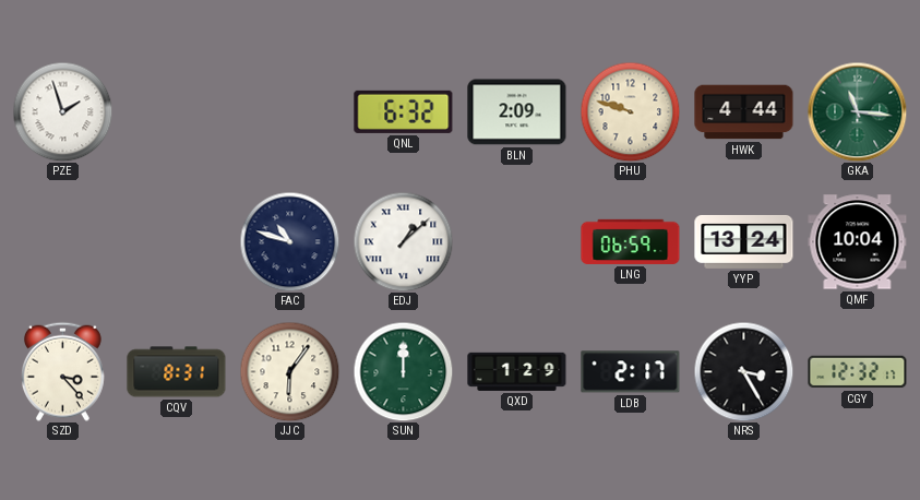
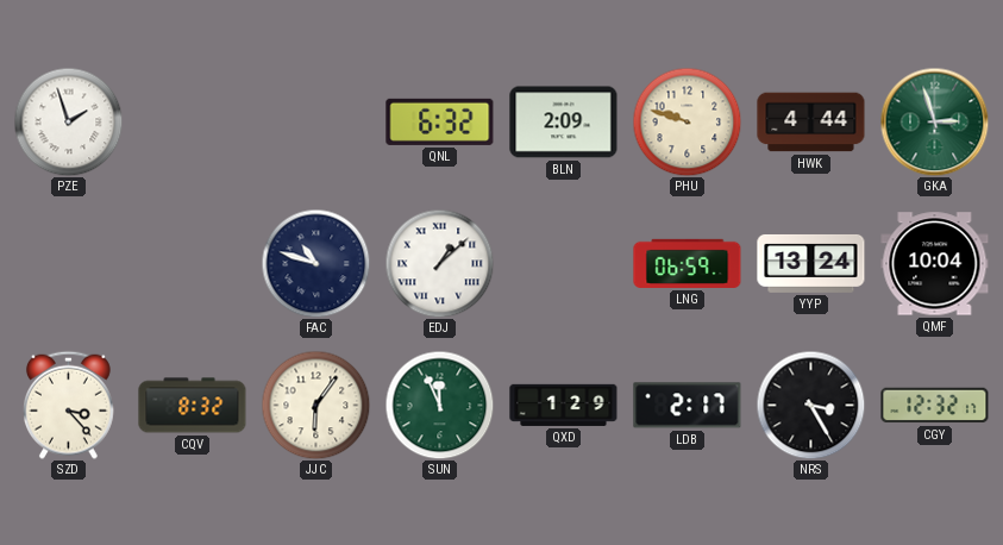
GKA: 11:16 -> 2:57
CQV: 8:31 -> 8:32
SUN: 12:00 -> 11:56
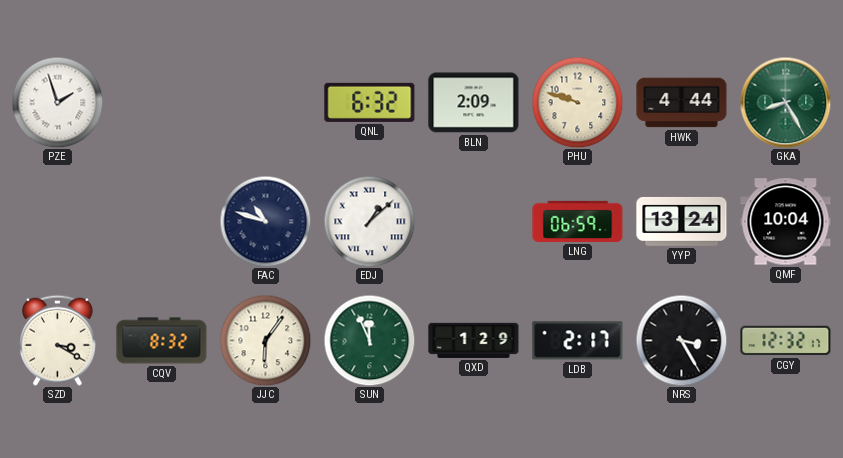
GKA: 2:57 -> 8:25
SZD: 3:23 -> 3:20
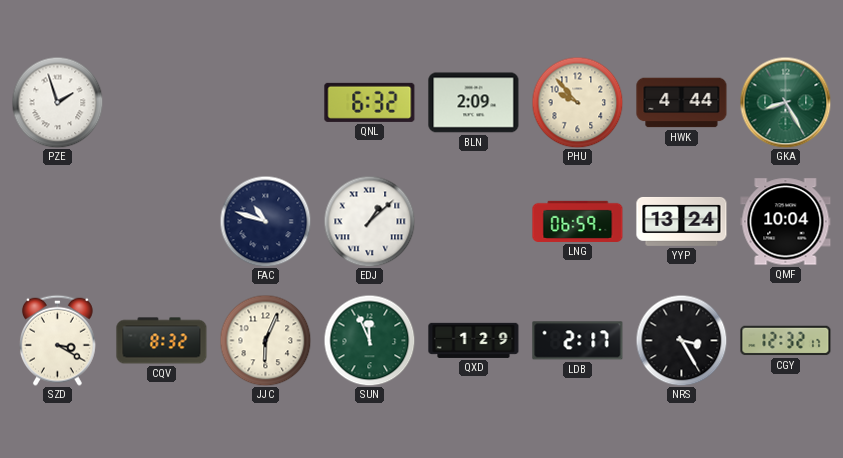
PHU: 9:48 -> 9:53
JJC: 6:06 -> 6:04
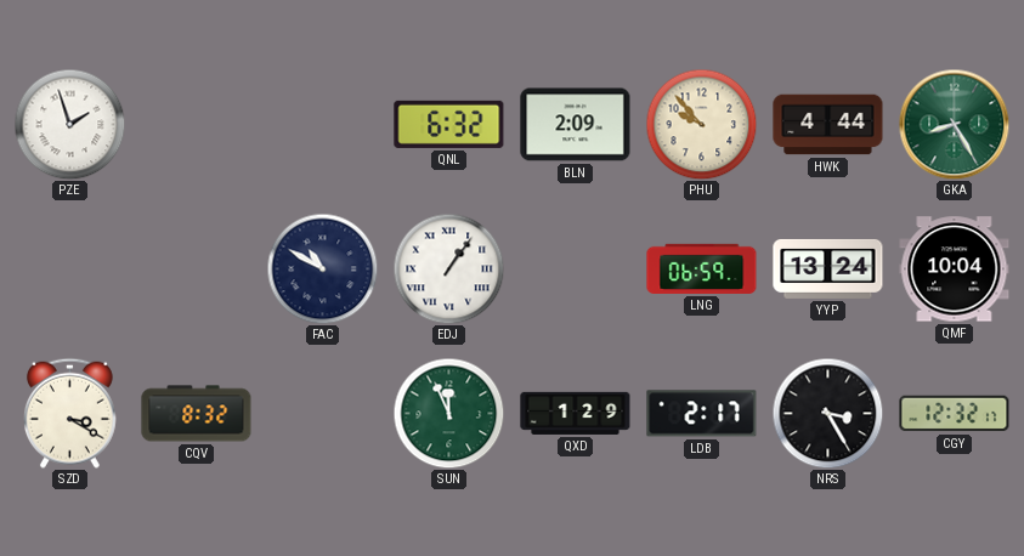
FAC: 10:48 -> 10:50
EDJ: 1:08 -> 1:06
JJC: 6:04 -> none
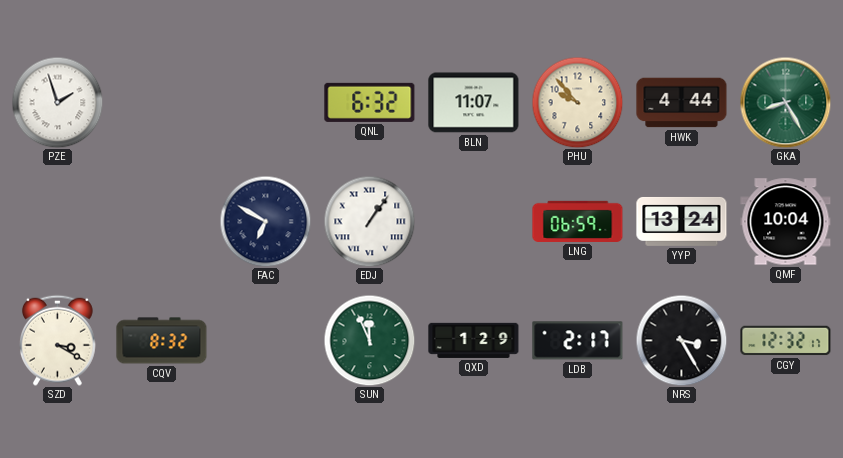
BLN: 2:09 -> 11:07
FAC: 10:50 -> 6:50
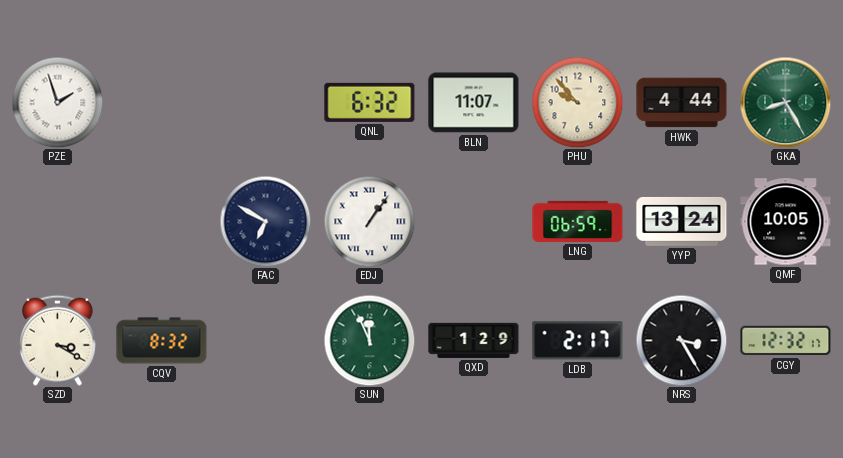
QMF: 10:04 -> 10:05
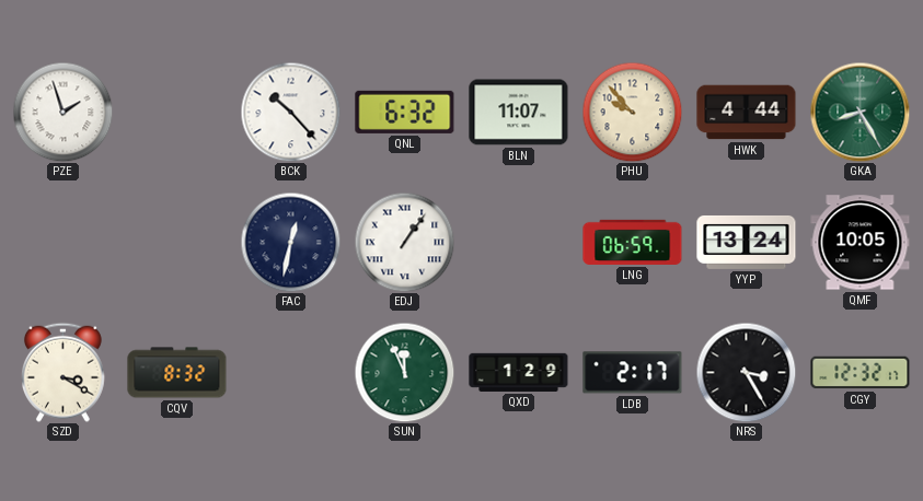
BCK: none -> 10:23
FAC: 6:50 -> 12:32
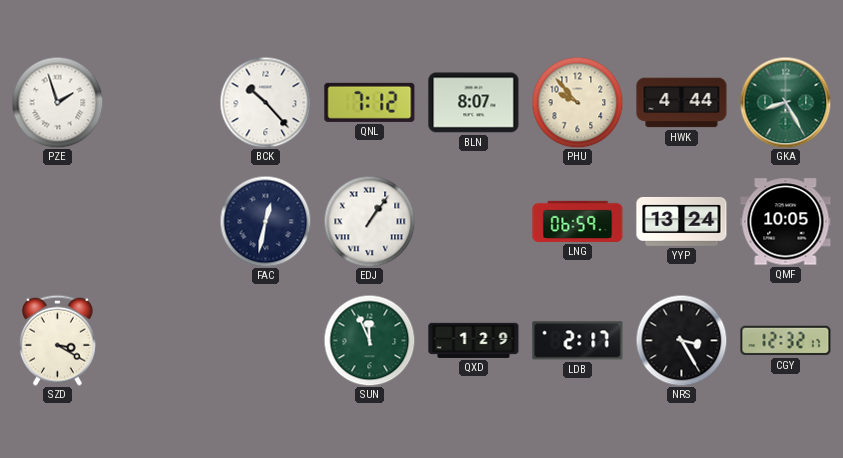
QNL: 6:32 -> 7:12
BLN: 11:07 -> 8:07
CQV: 8:32 -> none
